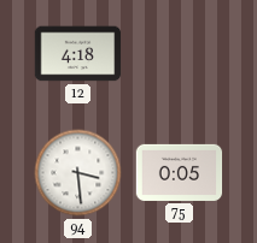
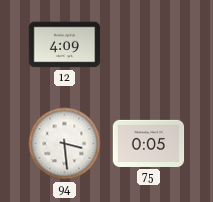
12: 4:18 -> 4:09
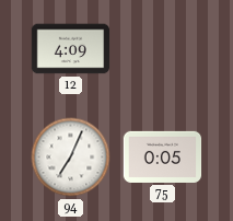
94: 3:29 -> 7:04
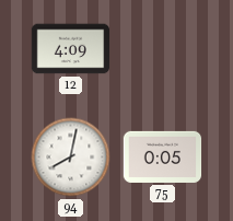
94: 7:04 -> 8:02
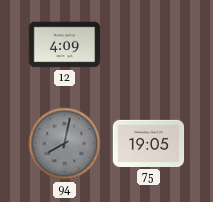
94 dial: white -> grey
75: 0:05 -> 19:05
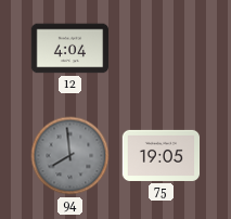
12: 4:09 -> 4:04
94: 8:02 -> 7:59
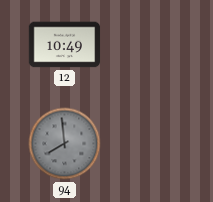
12: 4:04 -> 10:49
75: 19:05 -> none
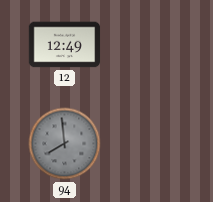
12: 10:49 -> 12:49
